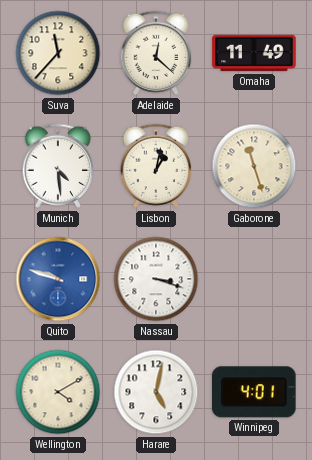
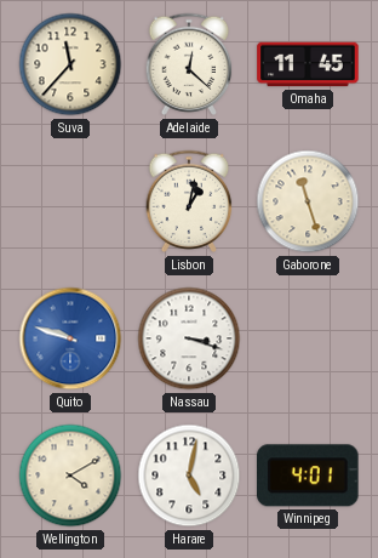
Omaha: 11:49 -> 11:45
Munich: 4:29 -> none
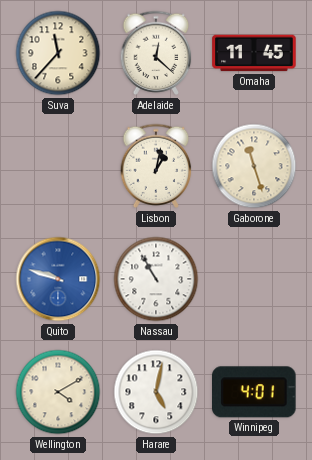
Nassau: 3:18 -> 10:55
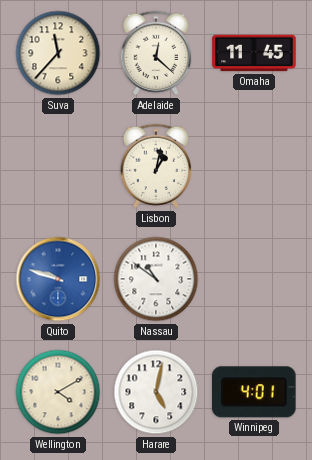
Gaborone: 11:27 -> none
Nassau: 10:55 -> 10:51
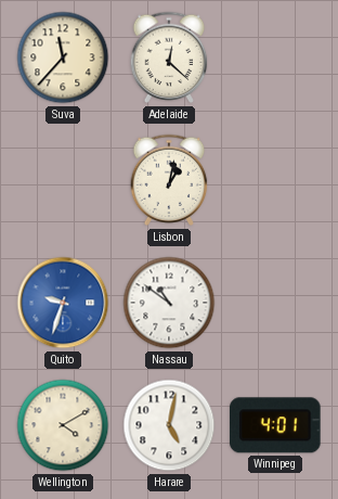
Omaha: 11:45 -> none
Quito: 9:48 -> 9:33
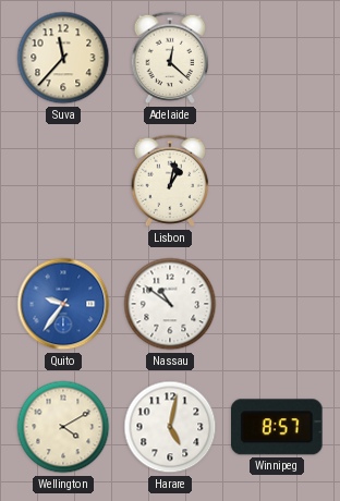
Quito: 9:33 -> 9:36
Winnipeg: 4:01 -> 8:57
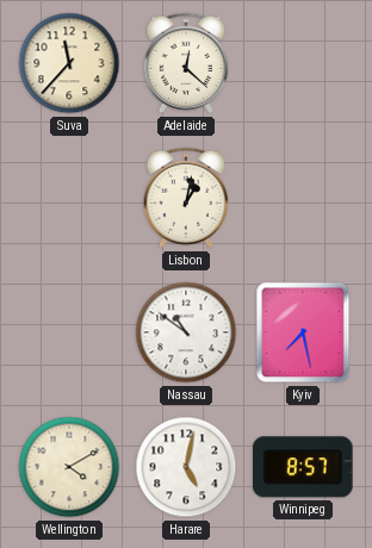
Quito: 9:36 -> none
Kyiv: none -> 7:28
